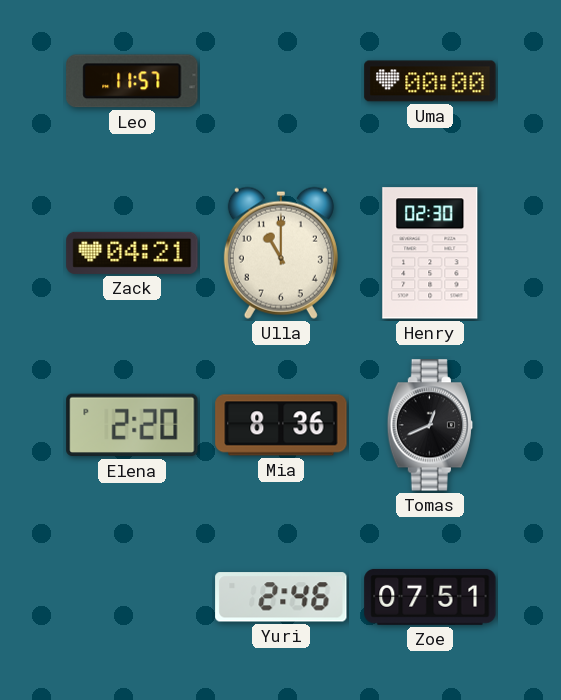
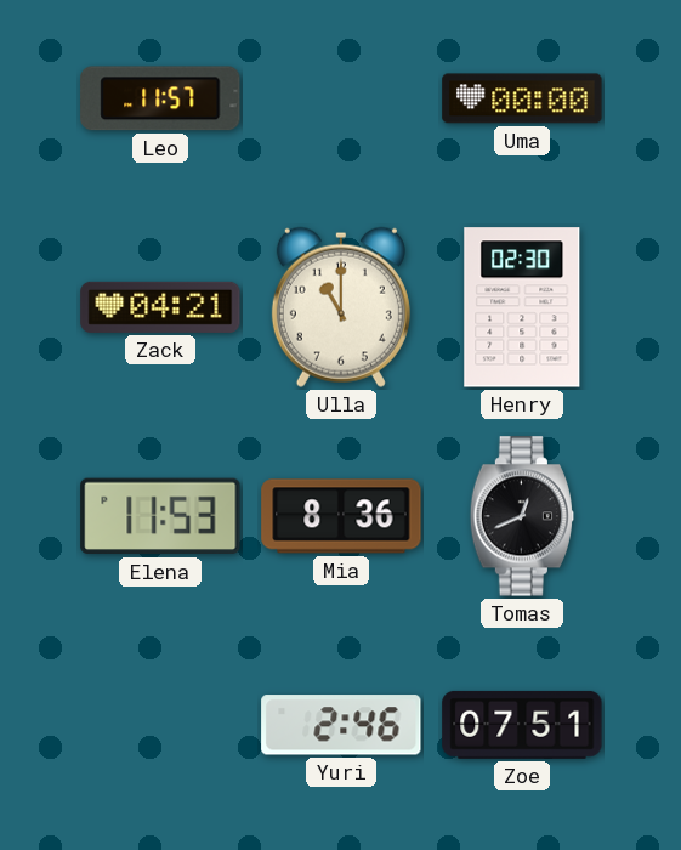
Elena: 2:20 -> 11:53
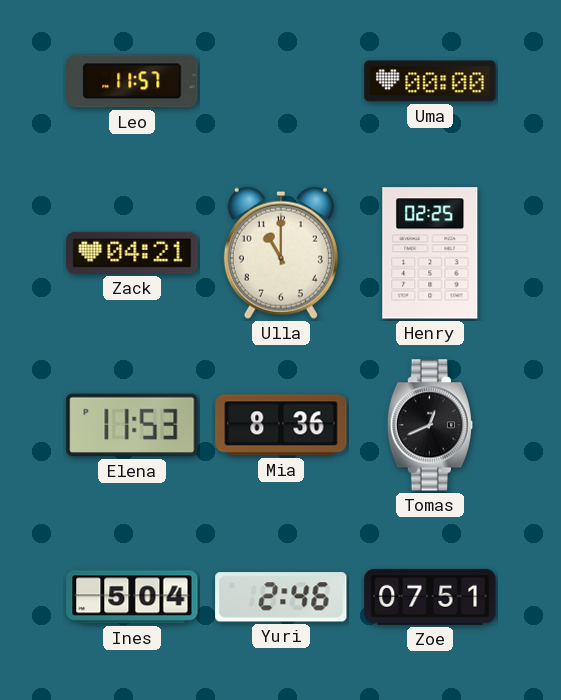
Henry: 02:30 -> 02:25
Ines: none -> 5:04
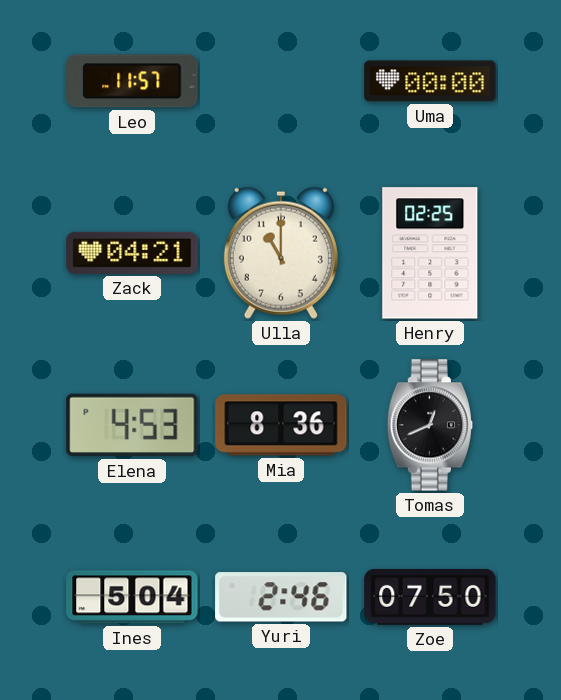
Elena: 11:53 -> 4:53
Zoe: 07:51 -> 07:50
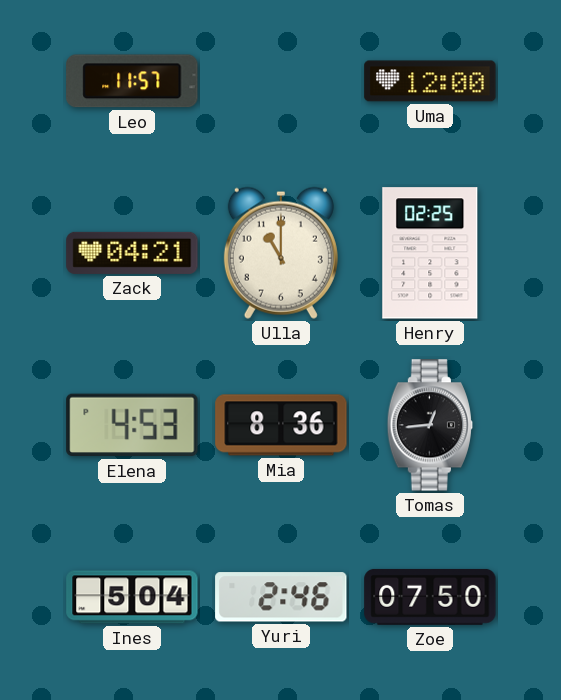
Uma: 00:00 -> 12:00
Tomas: 12:41 -> 12:44
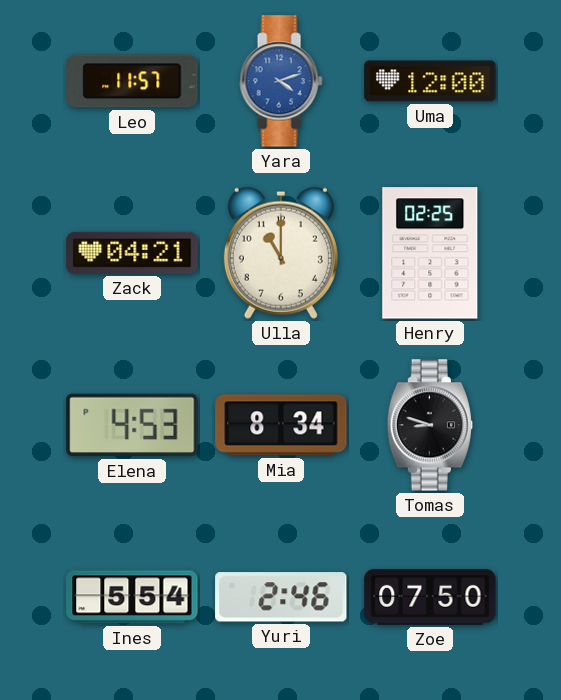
Yara: none -> 4:12
Mia: 8:36 -> 8:34
Tomas: 12:44 -> 8:48
Ines: 5:04 -> 5:54
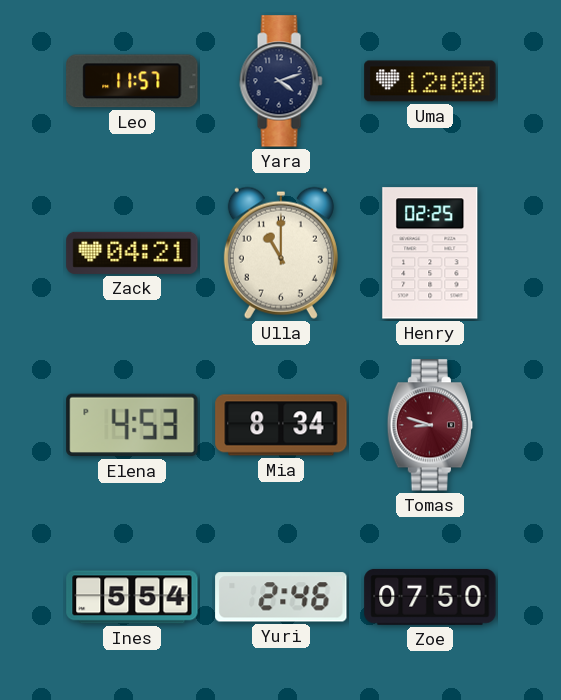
Yara dial: blue -> navy
Tomas dial: black -> burgundy
